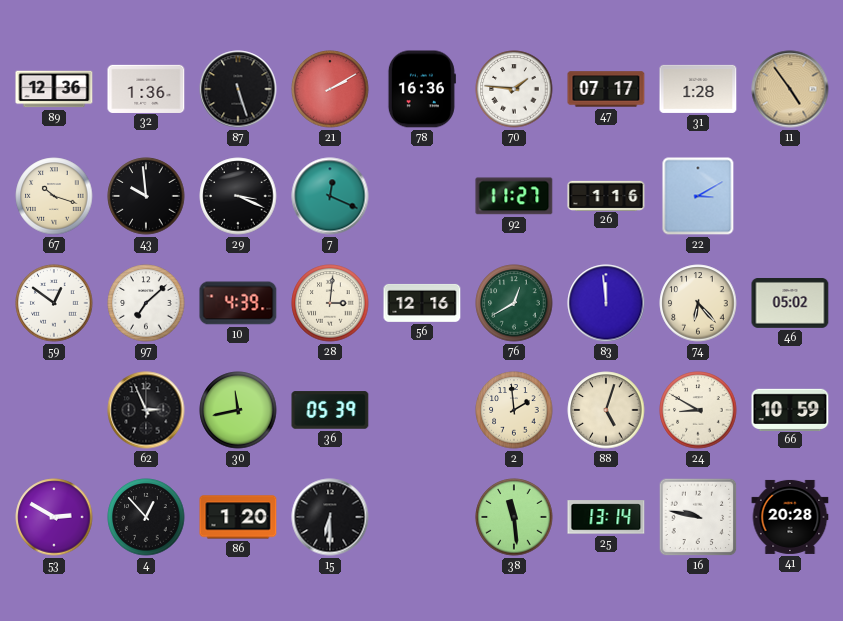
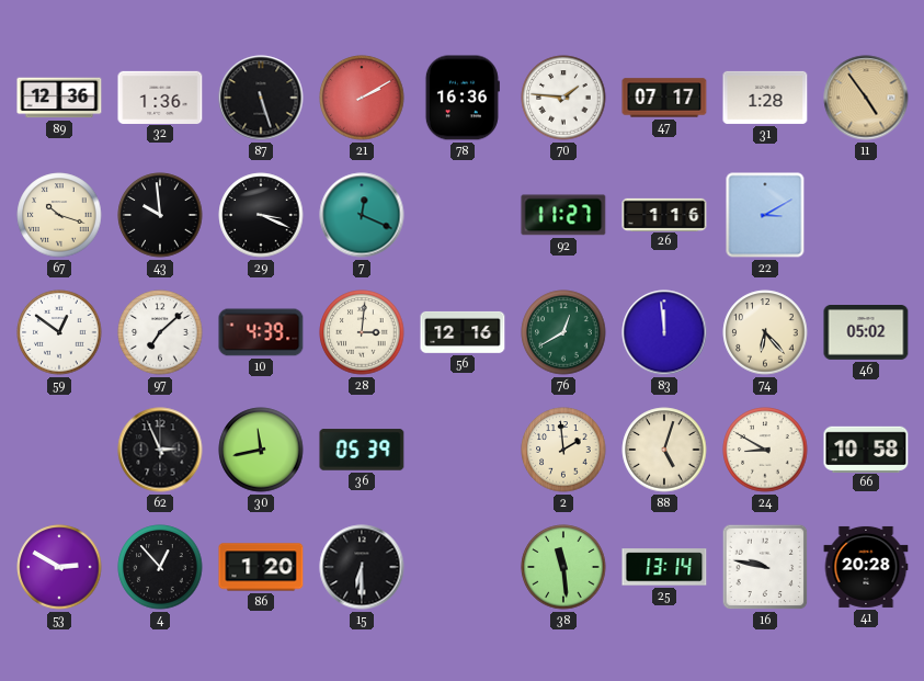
66: 10:59 -> 10:58
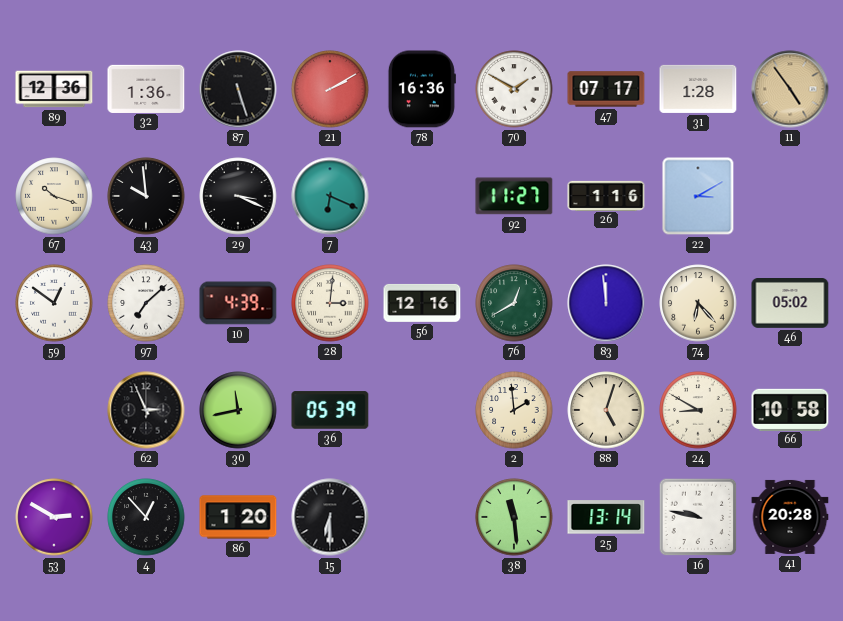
70: 1:46 -> 1:50
7: 12:19 -> 6:19
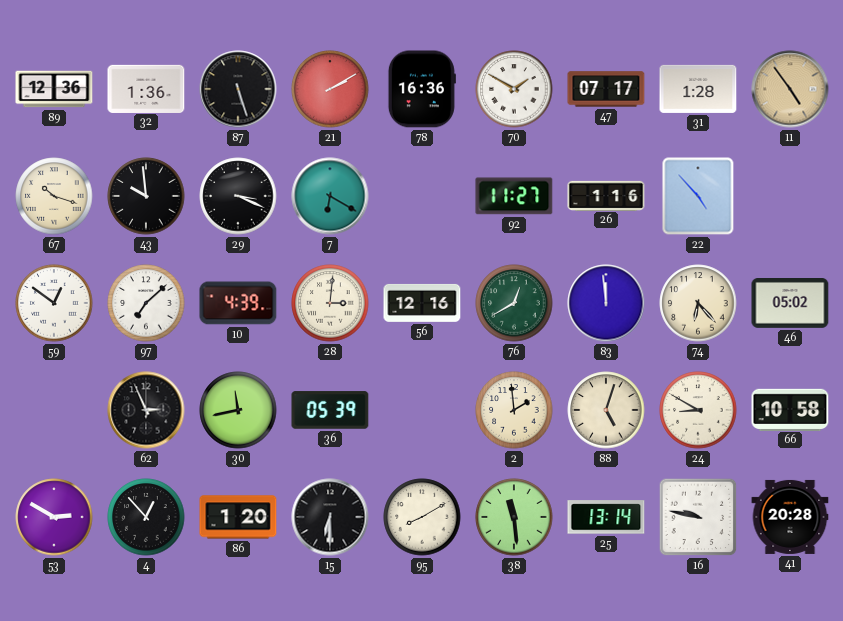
7: 6:19 -> 6:20
22: 3:10 -> 4:53
95: none -> 8:10
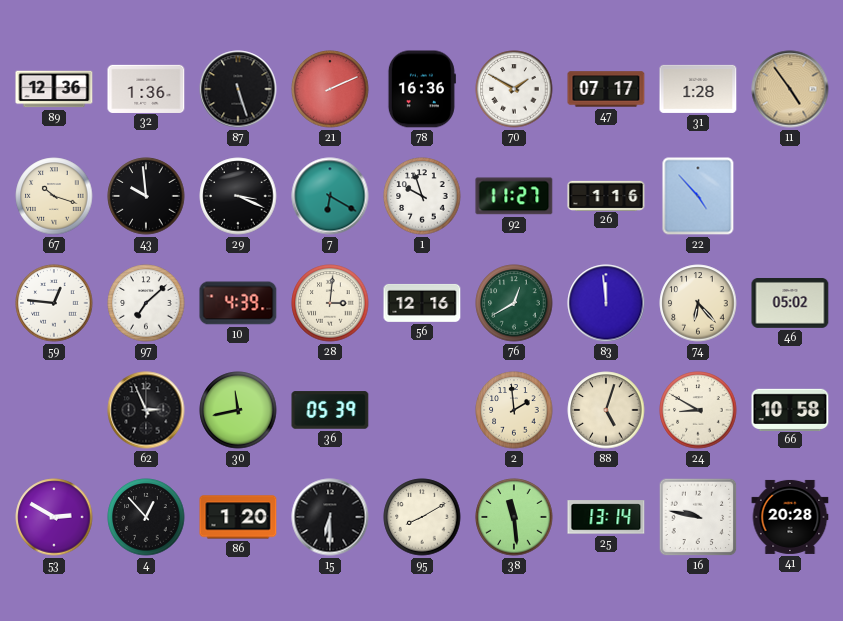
21: 2:10 -> 2:11
1: none -> 9:57
59: 12:51 -> 12:46
